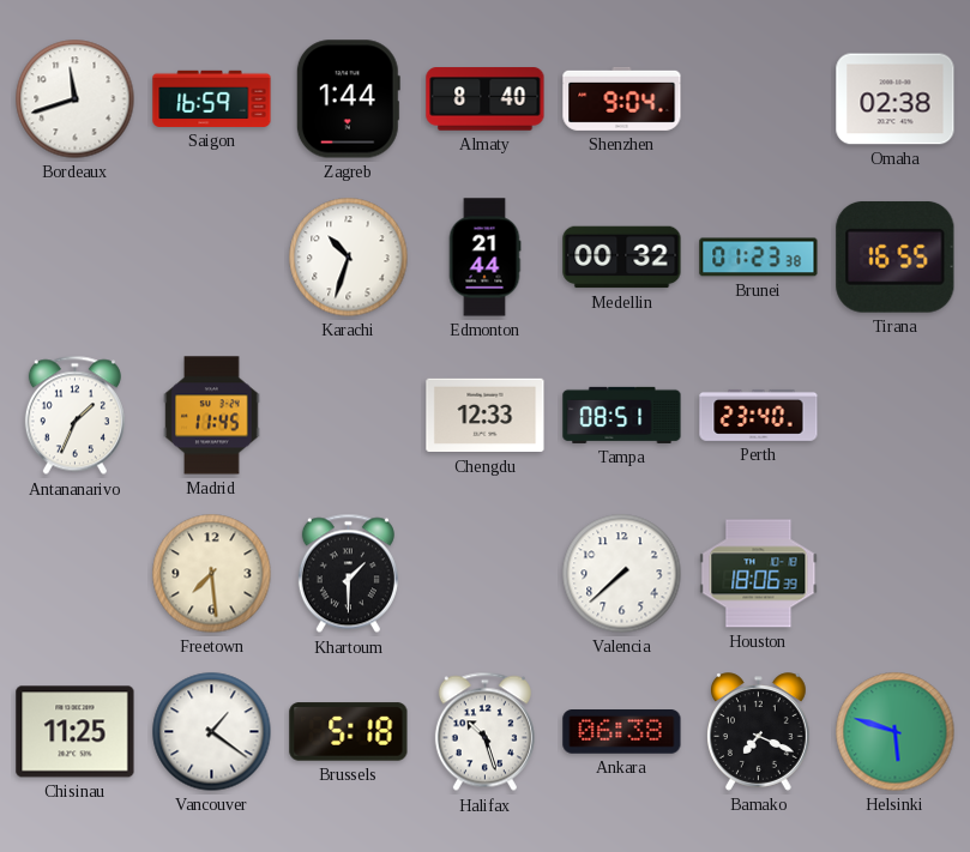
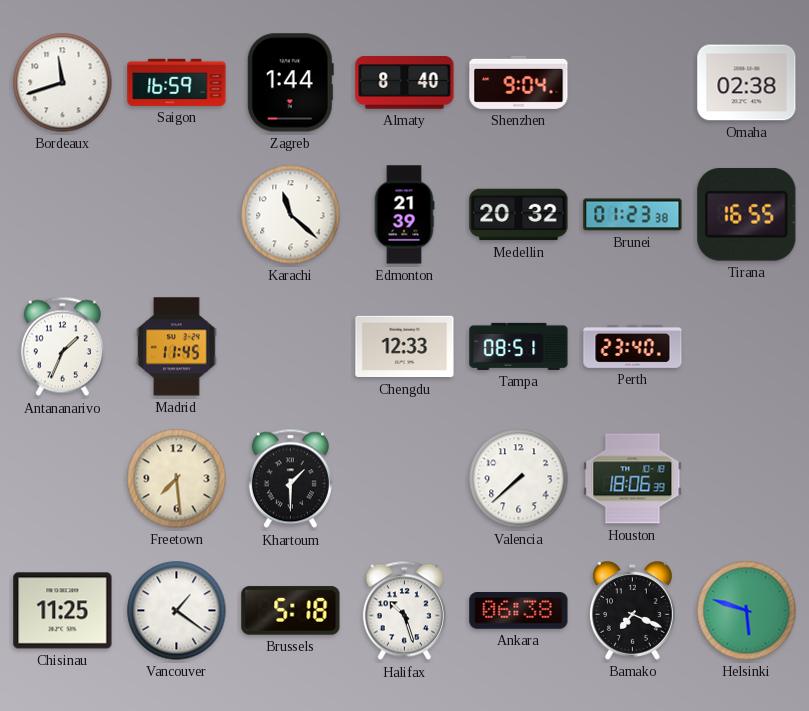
Karachi: 10:33 -> 11:22
Edmonton: 21:44 -> 21:39
Medellin: 00:32 -> 20:32
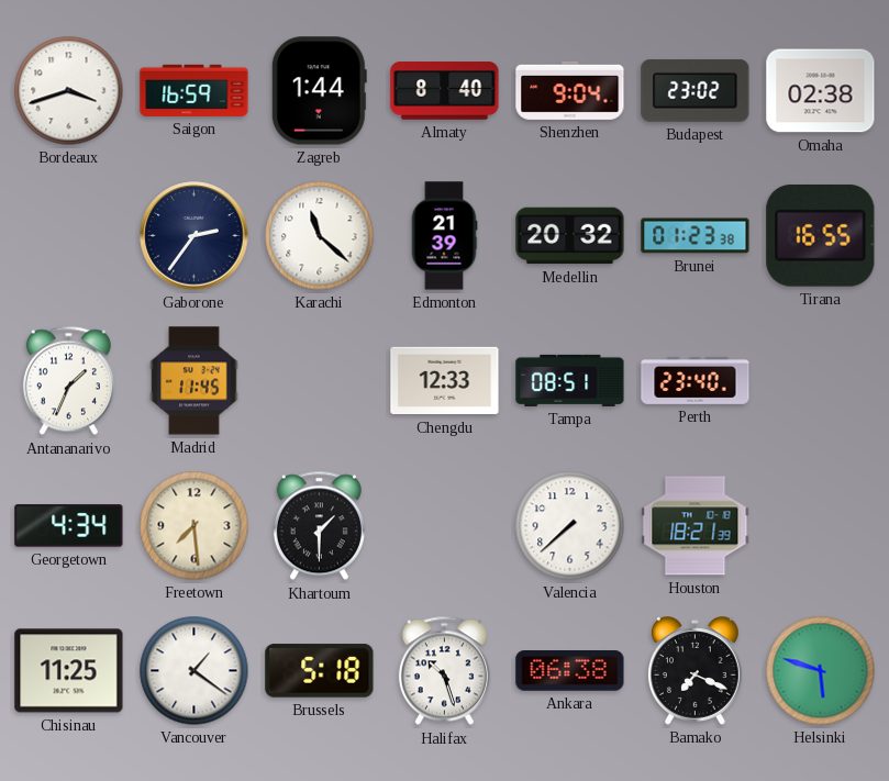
Bordeaux: 11:42 -> 3:42
Budapest: none -> 23:02
Gaborone: none -> 2:36
Georgetown: none -> 4:34
Houston: 18:06 -> 18:21
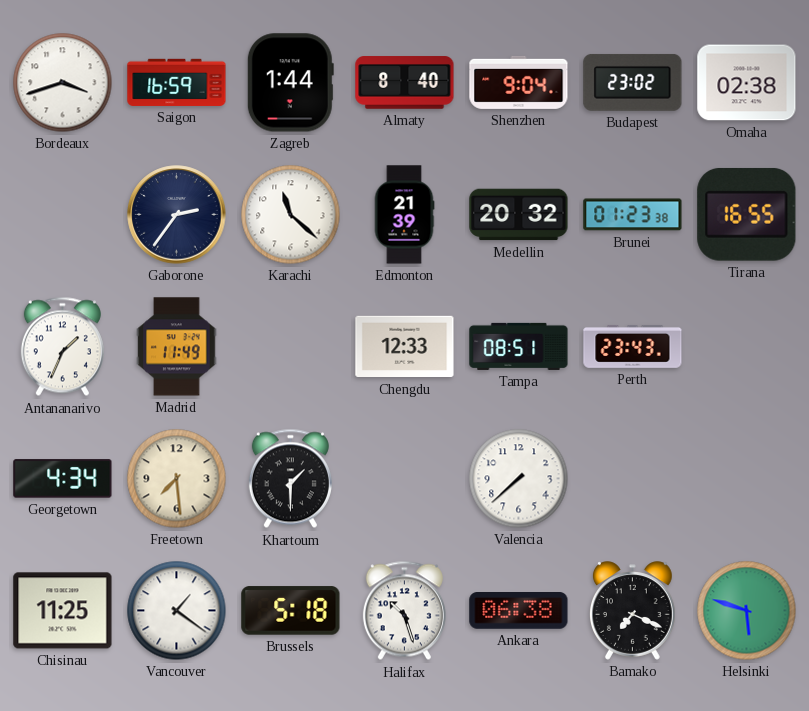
Madrid: 11:45 -> 11:49
Perth: 23:40 -> 23:43
Houston: 18:21 -> none
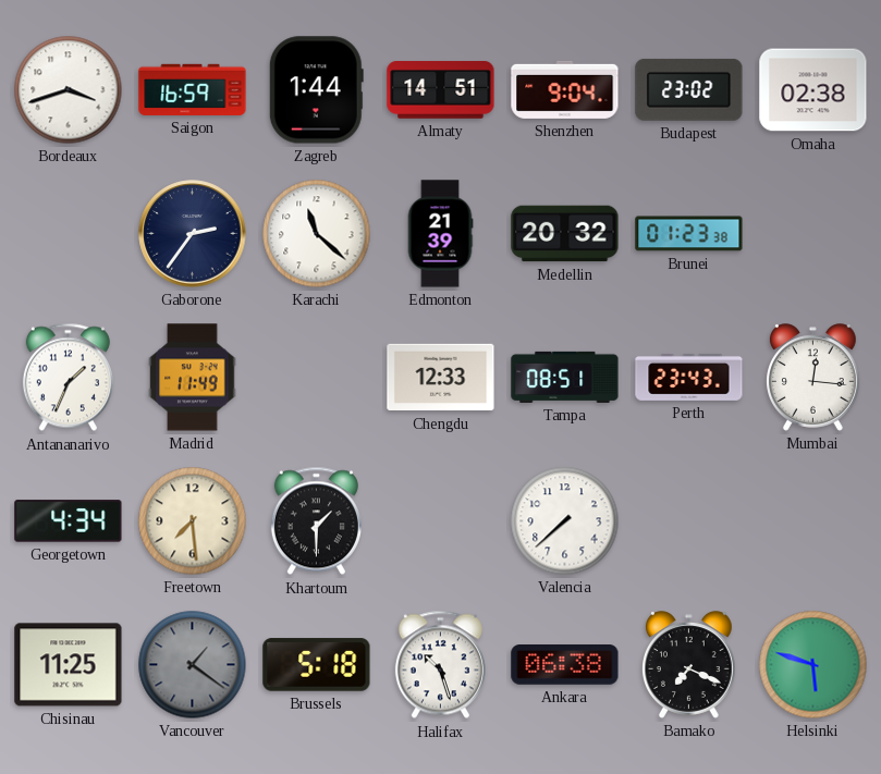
Almaty: 8:40 -> 14:51
Tirana: 16:55 -> none
Mumbai: none -> 12:16
Vancouver dial: white -> grey
